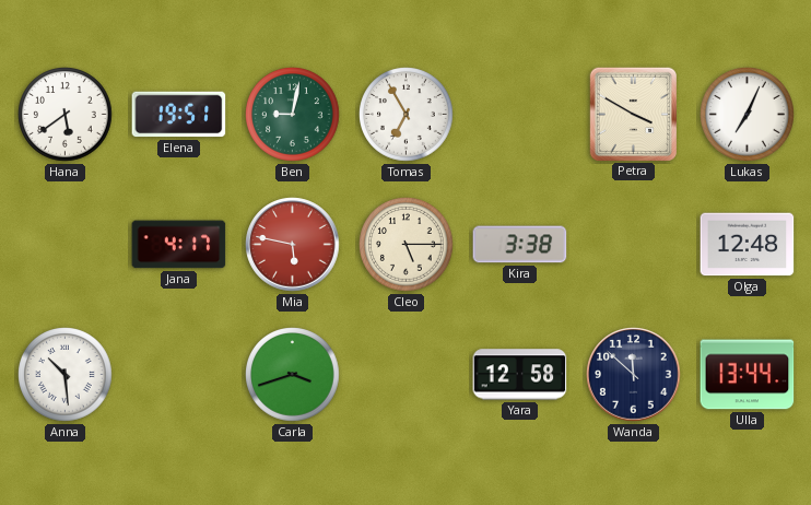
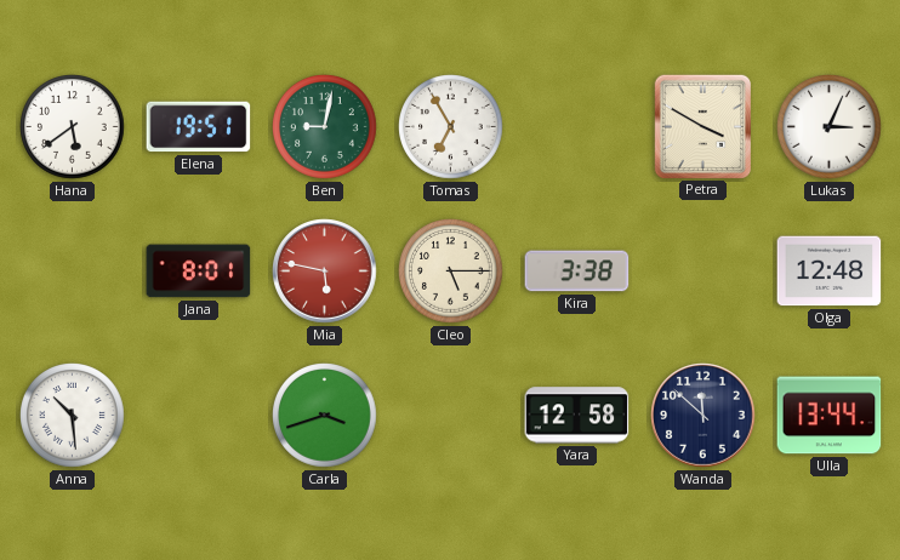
Lukas: 7:04 -> 3:04
Jana: 4:17 -> 8:01
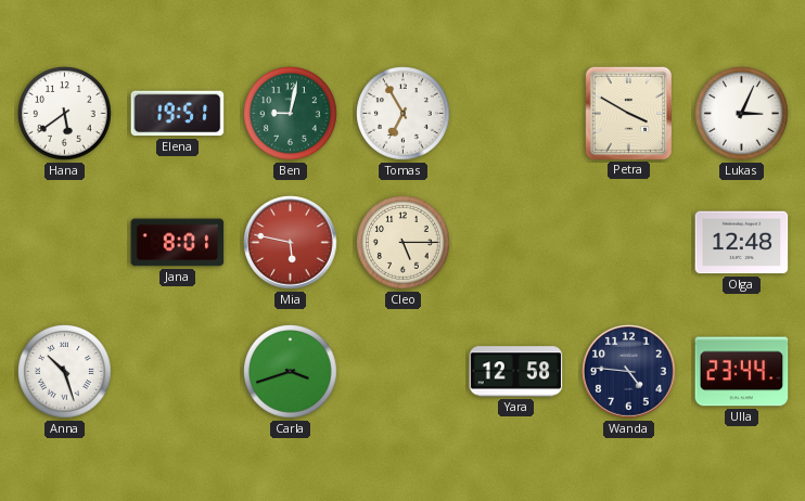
Kira: 3:38 -> none
Anna: 10:29 -> 10:27
Wanda: 11:52 -> 4:46
Ulla: 13:44 -> 23:44
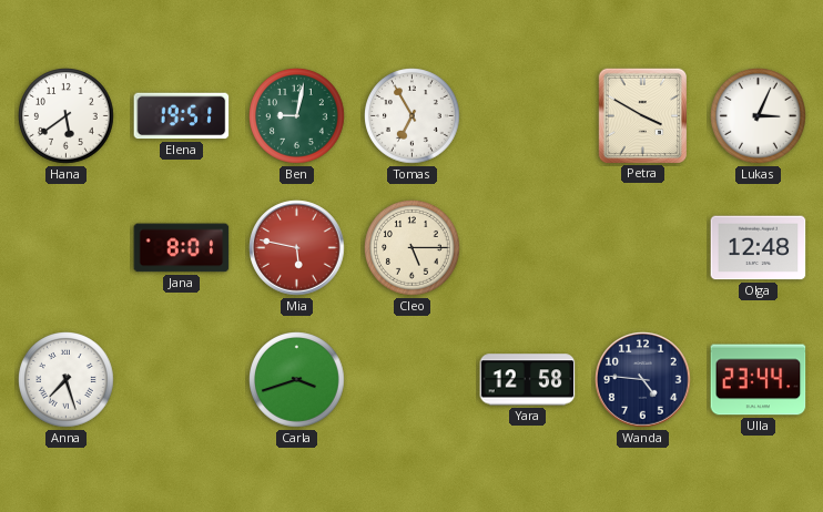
Anna: 10:27 -> 7:27
